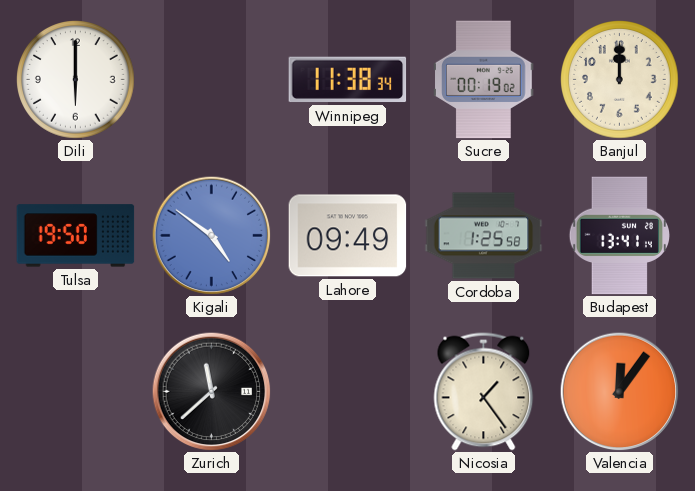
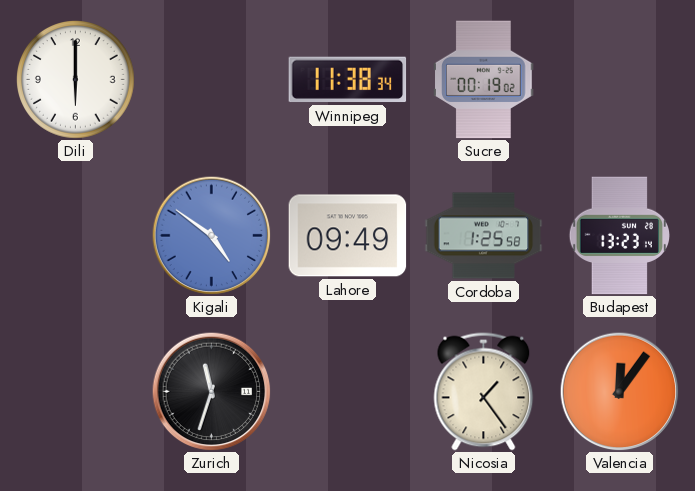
Banjul: 12:00 -> none
Tulsa: 19:50 -> none
Budapest: 13:41 -> 13:23
Zurich: 11:38 -> 11:33
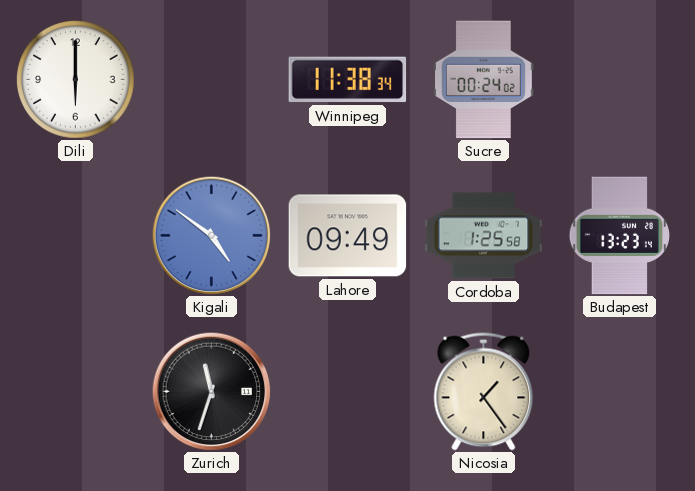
Sucre: 00:19 -> 00:24
Valencia: 12:06 -> none
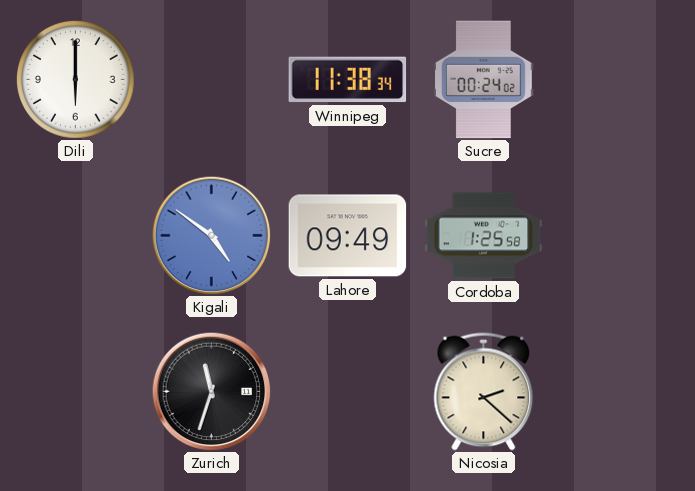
Budapest: 13:23 -> none
Nicosia: 1:24 -> 2:22
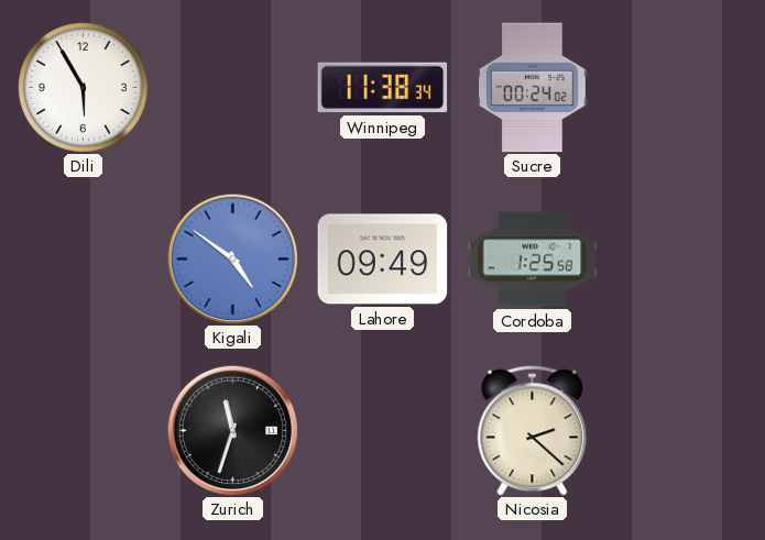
Dili: 6:00 -> 5:55
